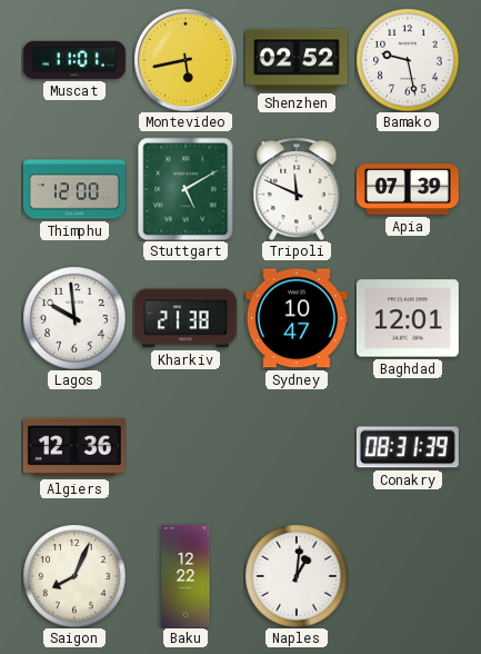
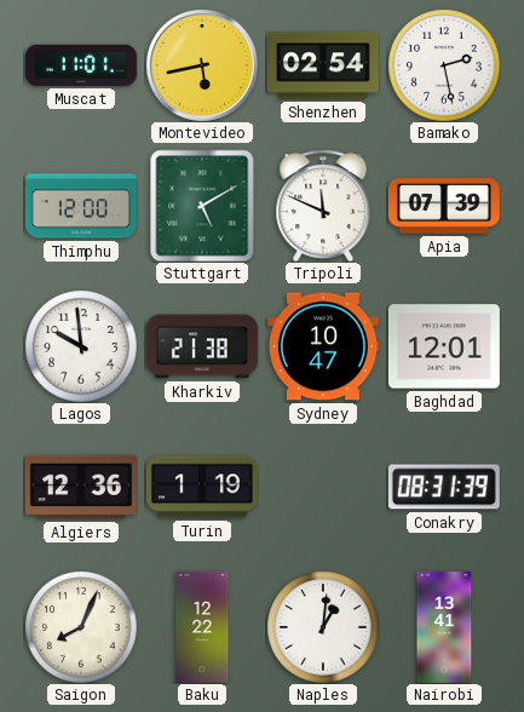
Shenzhen: 02:52 -> 02:54
Bamako: 9:28 -> 2:28
Turin: none -> 1:19
Nairobi: none -> 13:41
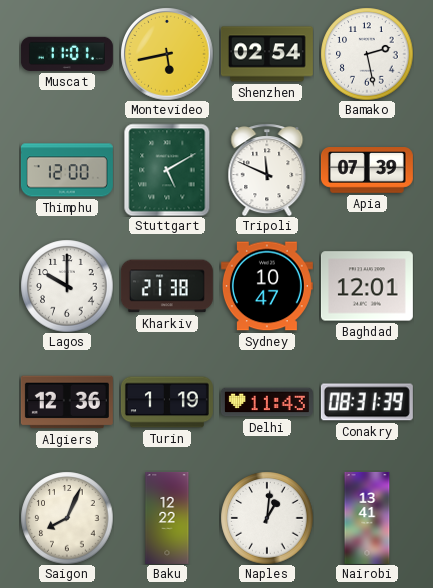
Lagos: 9:59 -> 10:00
Delhi: none -> 11:43
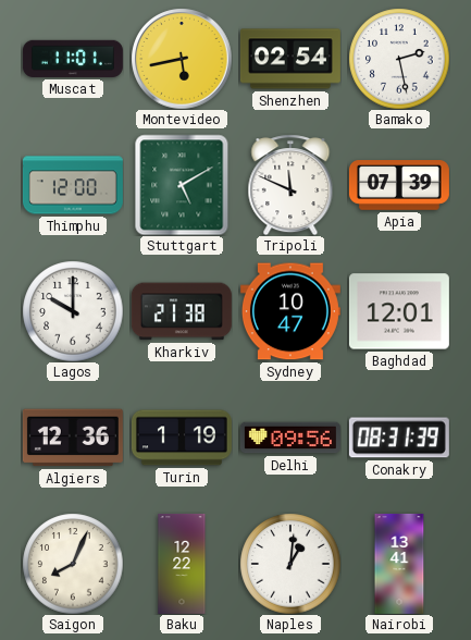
Delhi: 11:43 -> 09:56
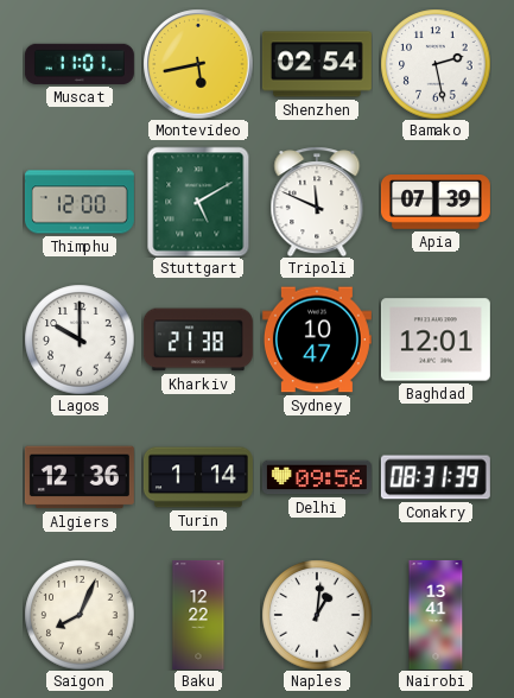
Turin: 1:19 -> 1:14
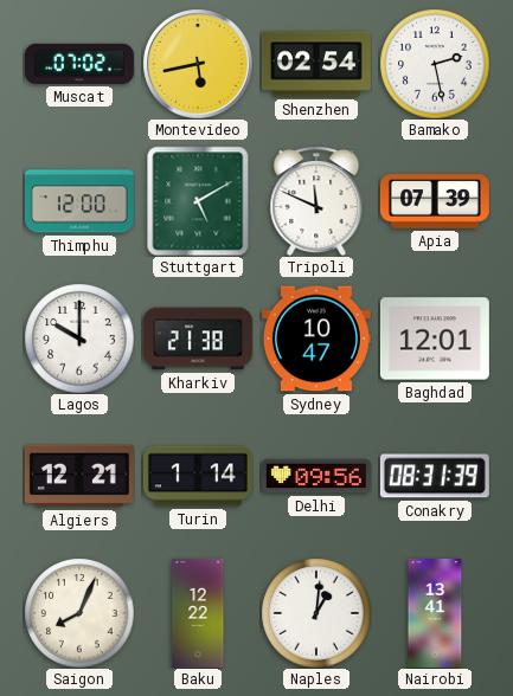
Muscat: 11:01 -> 07:02
Algiers: 12:36 -> 12:21
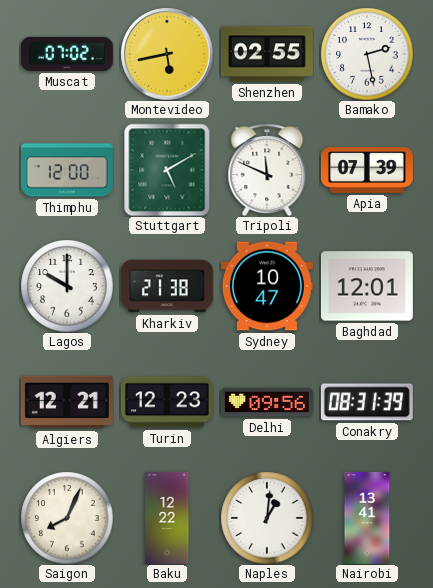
Shenzhen: 02:54 -> 02:55
Turin: 1:14 -> 12:23
